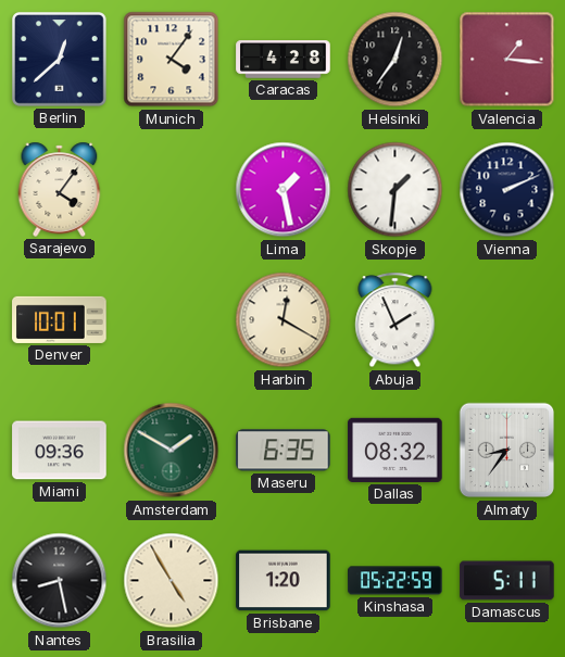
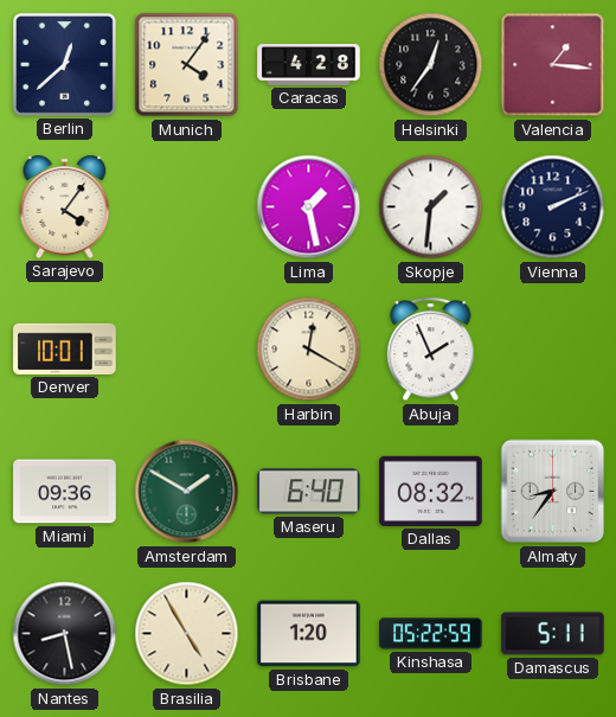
Maseru: 6:35 -> 6:40
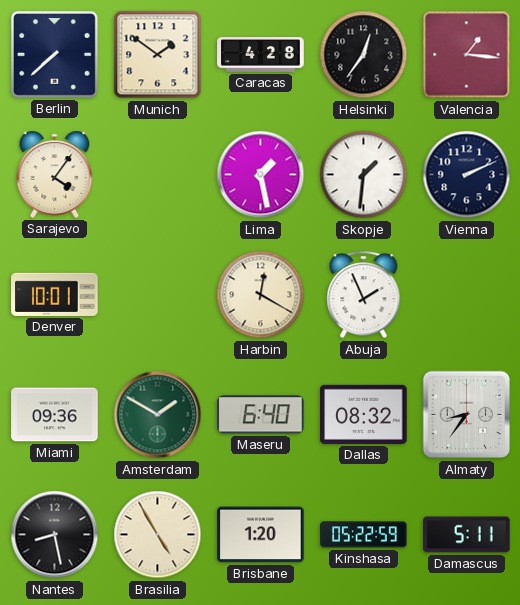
Berlin: 12:38 -> 7:38
Munich: 4:06 -> 1:51
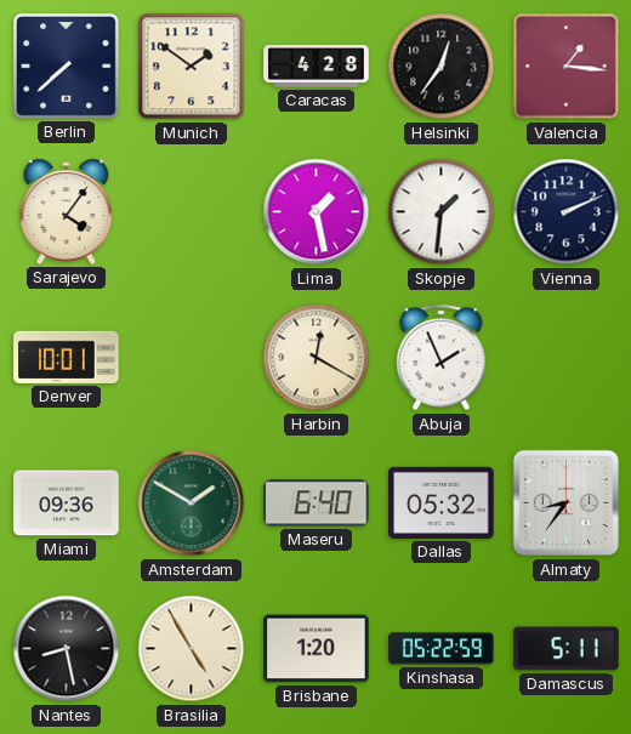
Dallas: 08:32 -> 05:32
